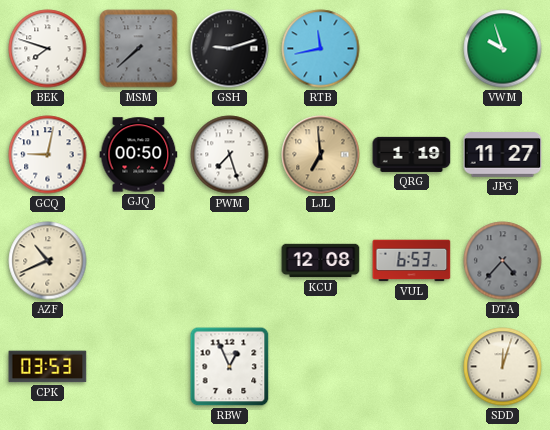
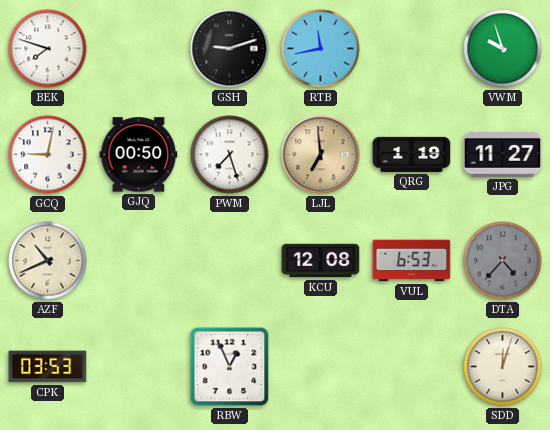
MSM: 7:38 -> none
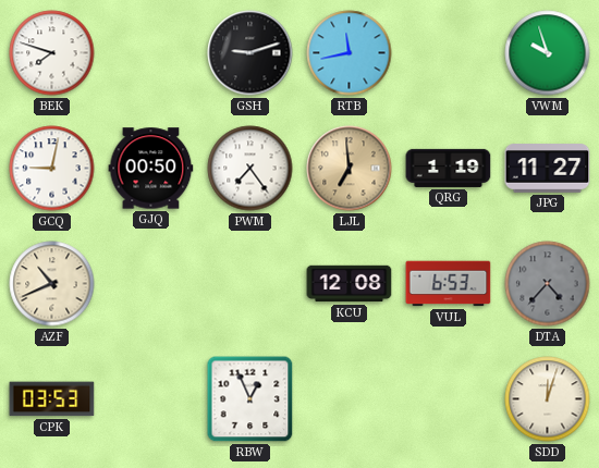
PWM: 7:27 -> 7:24
